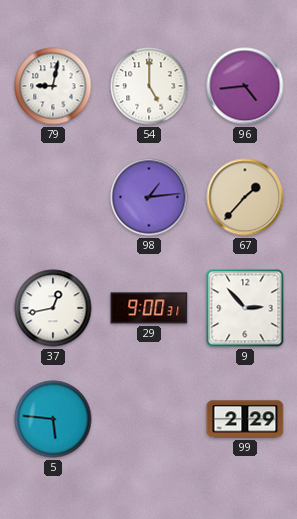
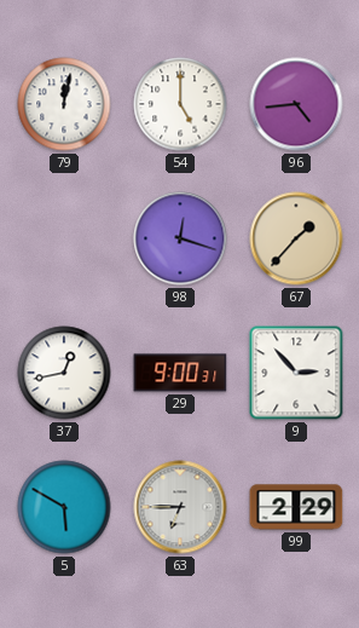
79: 9:02 -> 12:02
98: 1:14 -> 12:18
5: 5:46 -> 5:50
63: none -> 6:45
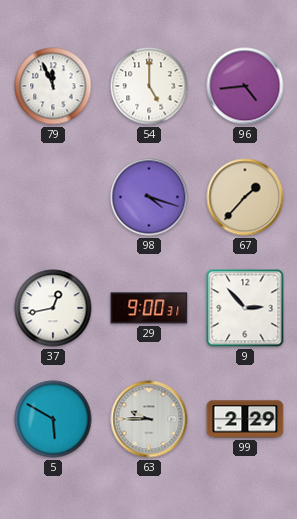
79: 12:02 -> 11:56
98: 12:18 -> 4:18
63: 6:45 -> 9:45
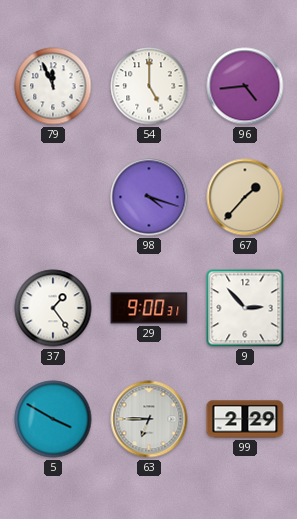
37: 12:43 -> 1:24
5: 5:50 -> 3:50
63: 9:45 -> 6:45
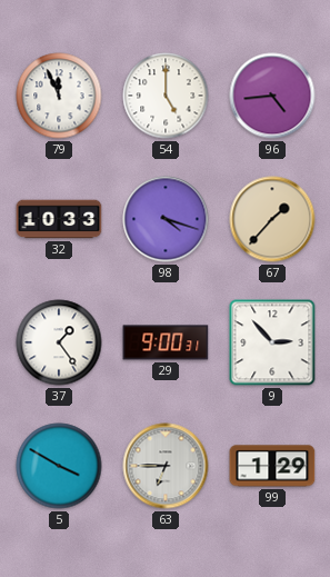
32: none -> 10:33
99: 2:29 -> 1:29
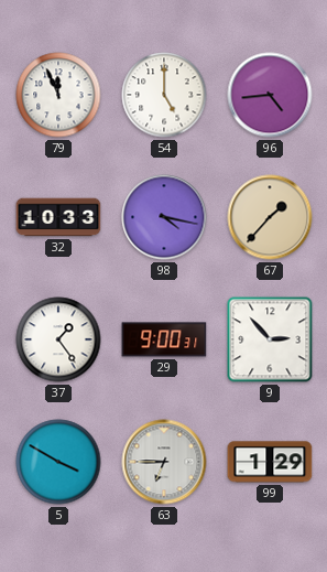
98: 4:18 -> 4:17
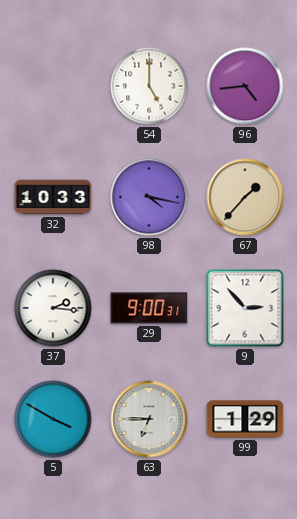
79: 11:56 -> none
37: 1:24 -> 2:16
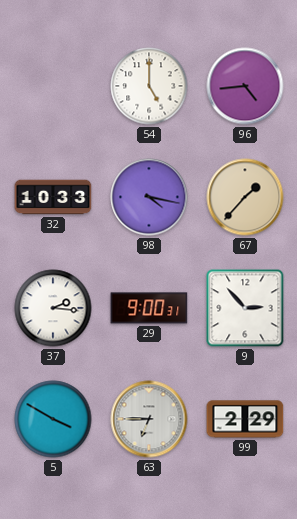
99: 1:29 -> 2:29
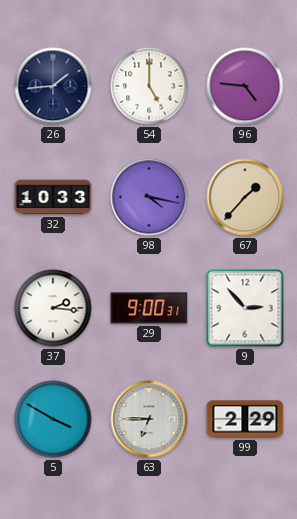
26: none -> 1:44
96: 4:44 -> 4:46
